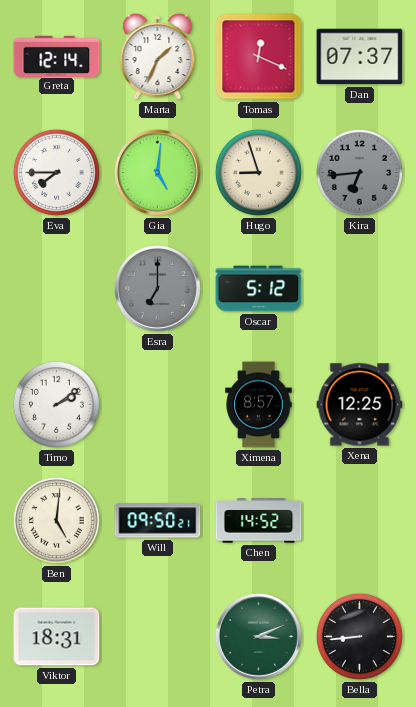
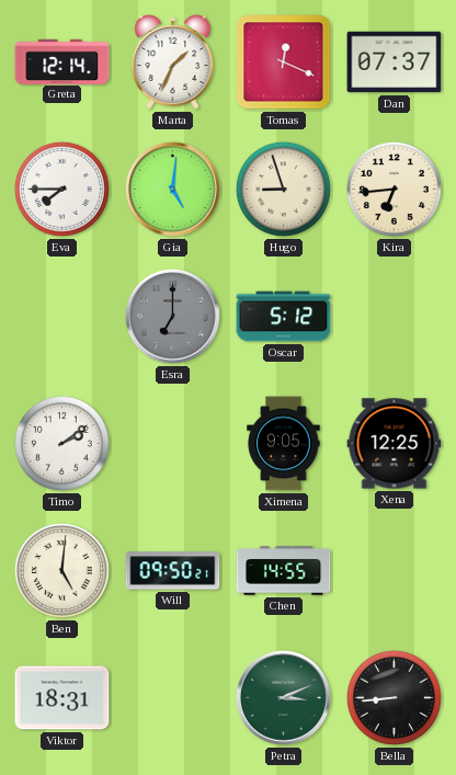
Kira dial: grey -> cream
Ximena: 8:57 -> 9:05
Chen: 14:52 -> 14:55
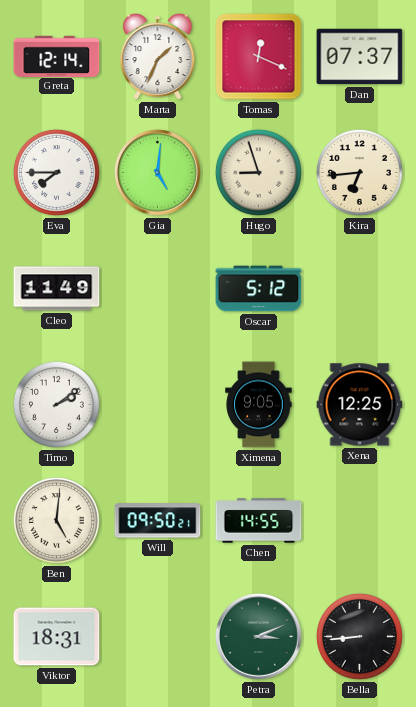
Cleo: none -> 11:49
Esra: 7:00 -> none
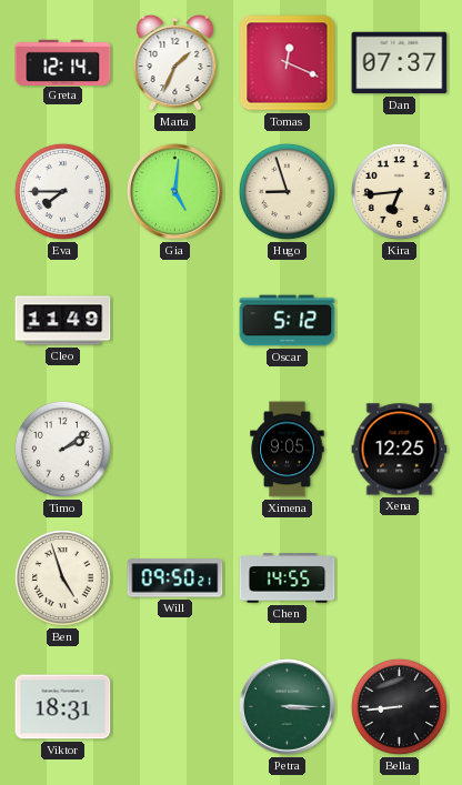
Ben: 5:01 -> 4:57
Petra: 3:11 -> 3:15
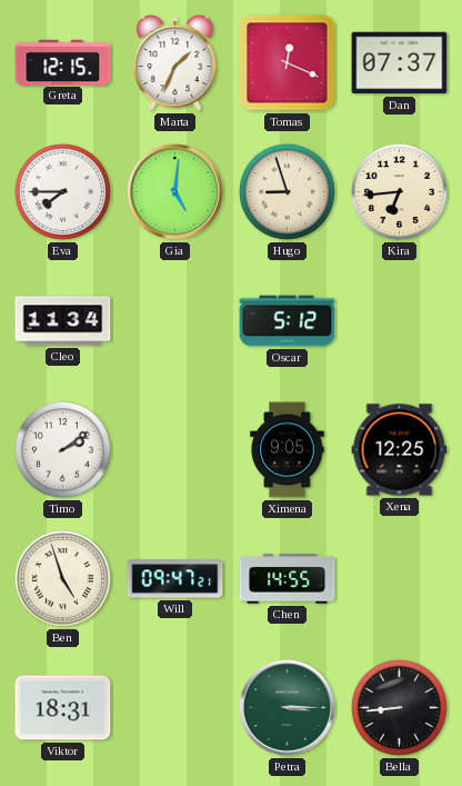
Greta: 12:14 -> 12:15
Cleo: 11:49 -> 11:34
Will: 09:50 -> 09:47
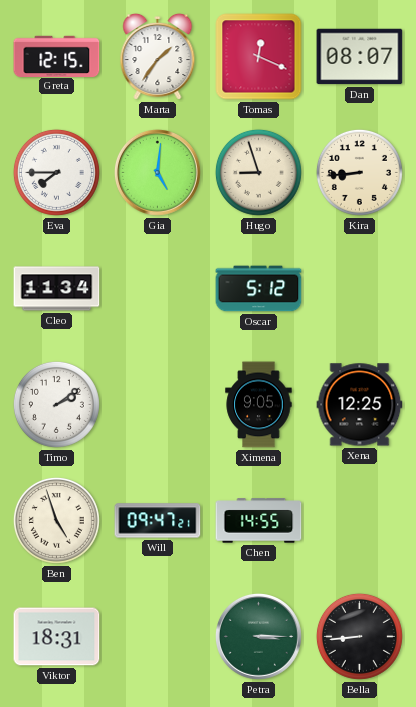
Marta: 1:34 -> 1:36
Dan: 07:37 -> 08:07
Kira: 6:44 -> 8:44
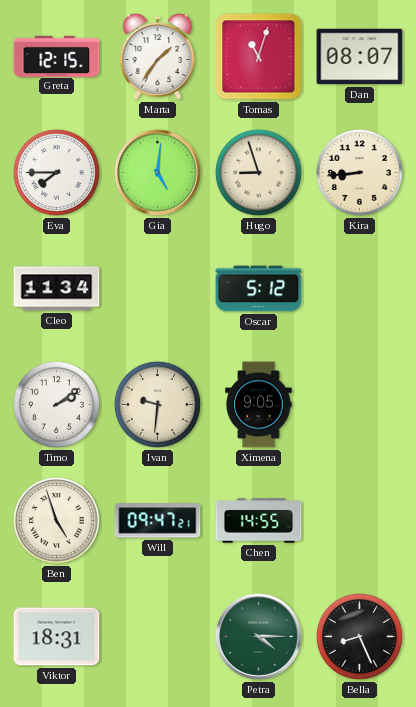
Tomas: 12:19 -> 11:03
Ivan: none -> 9:31
Xena: 12:25 -> none
Petra: 3:15 -> 4:15
Bella: 8:44 -> 8:26
